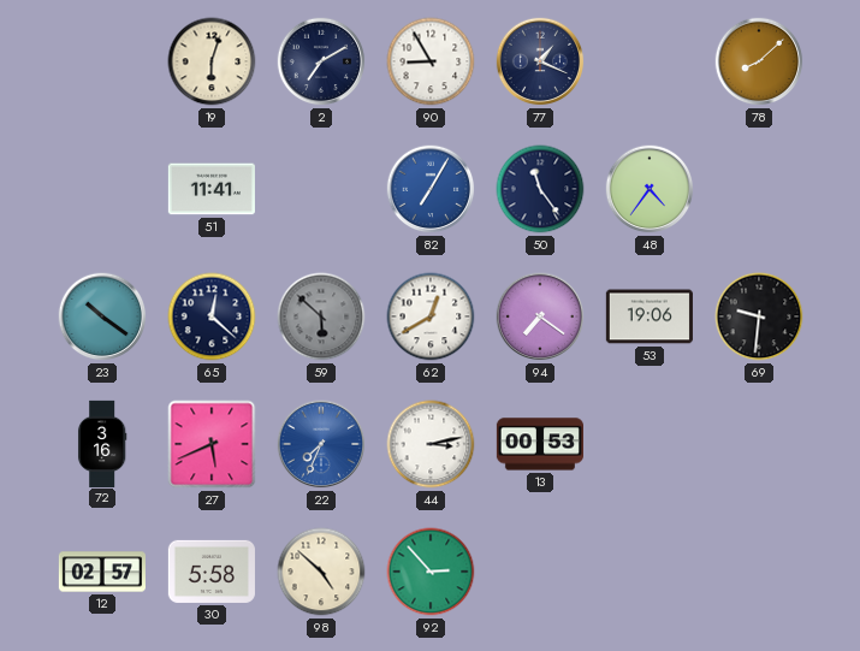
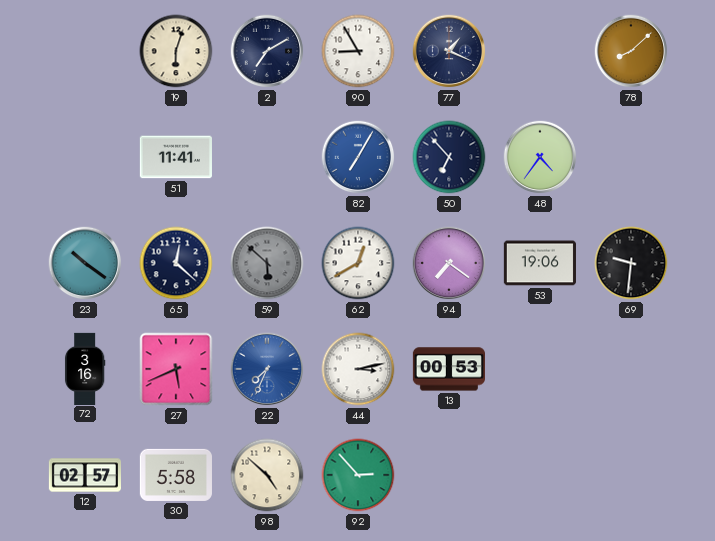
50: 11:24 -> 6:53
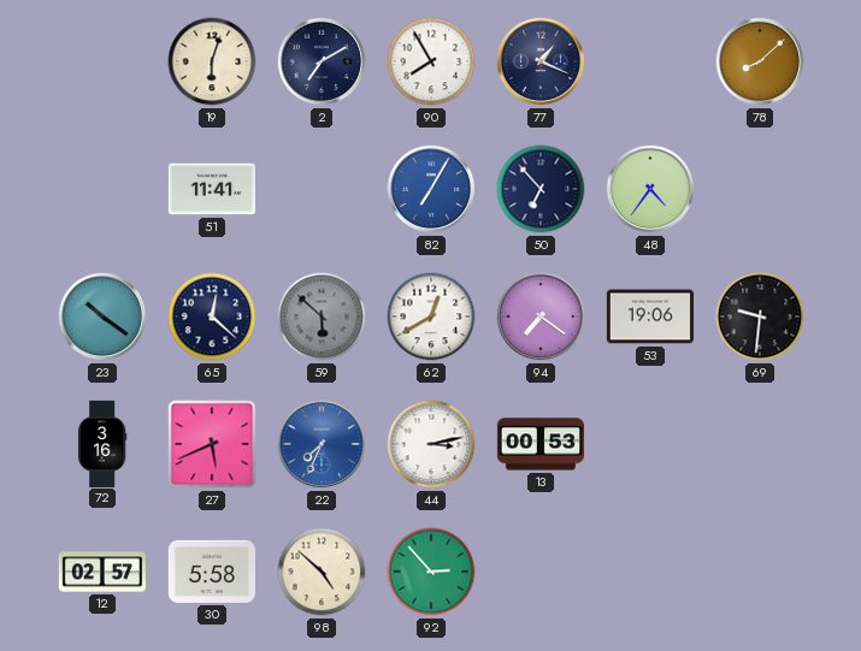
90: 8:55 -> 7:55
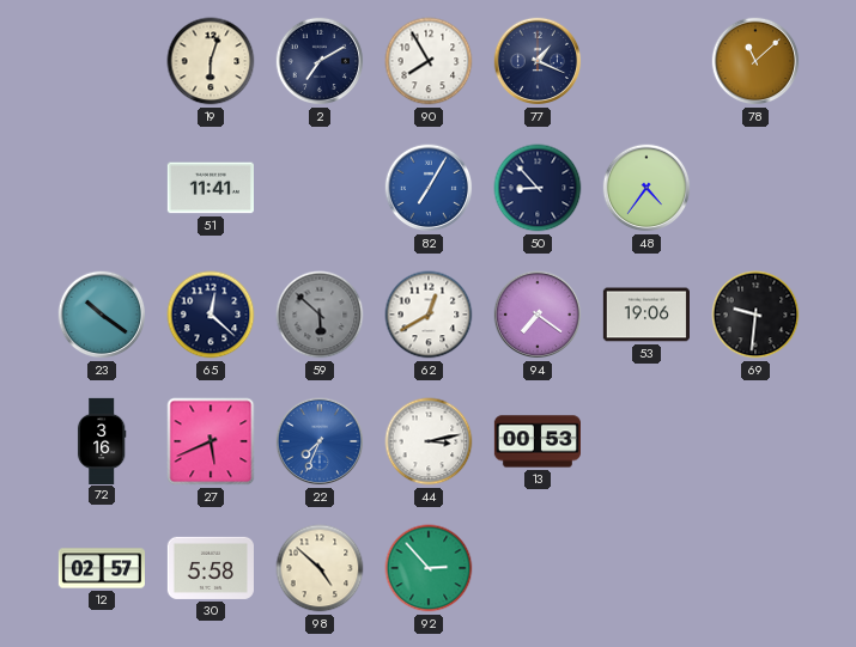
78: 8:08 -> 11:08
50: 6:53 -> 8:53
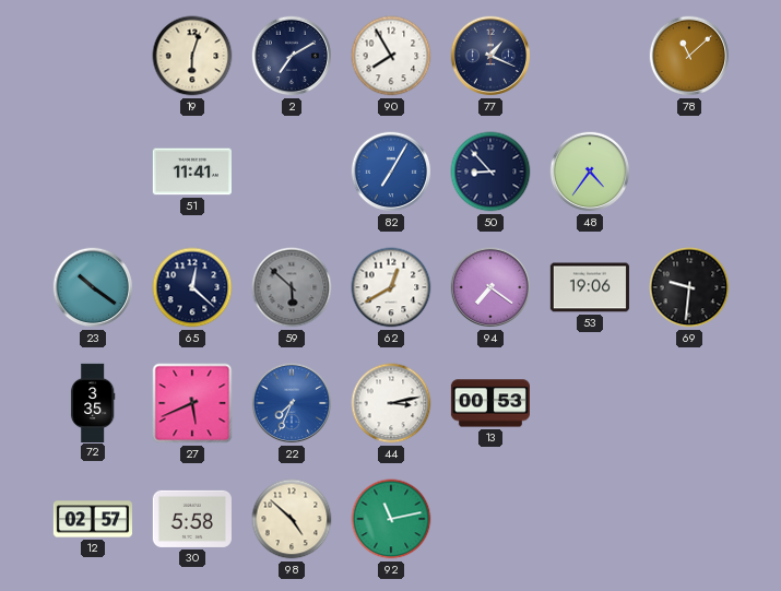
72: 3:16 -> 3:35
92: 2:53 -> 11:13
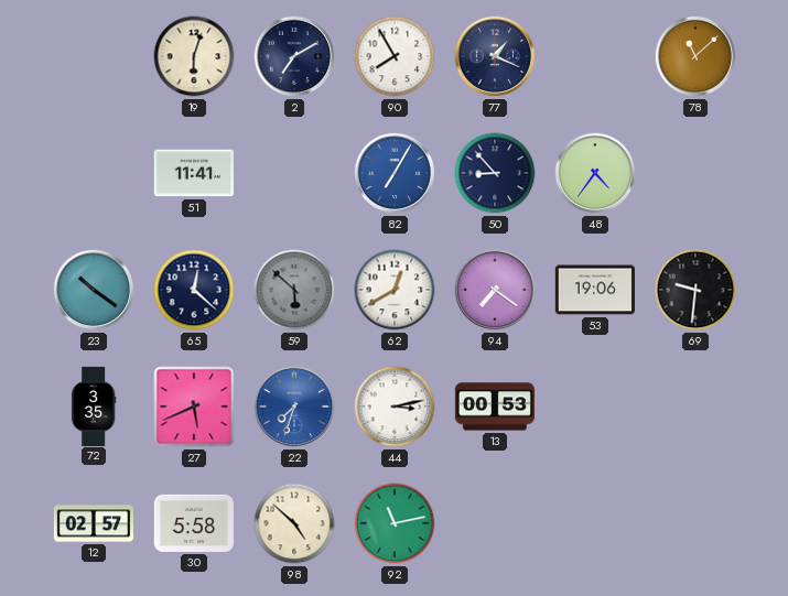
22: 7:34 -> 7:33
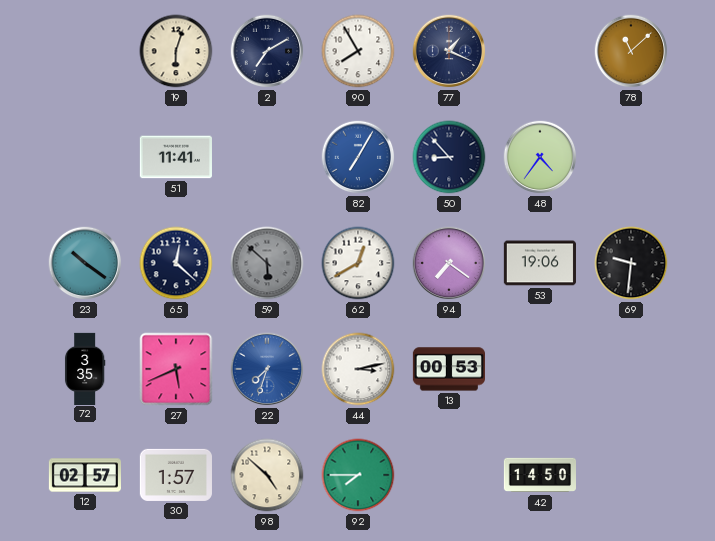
30: 5:58 -> 1:57
92: 11:13 -> 7:45
42: none -> 14:50
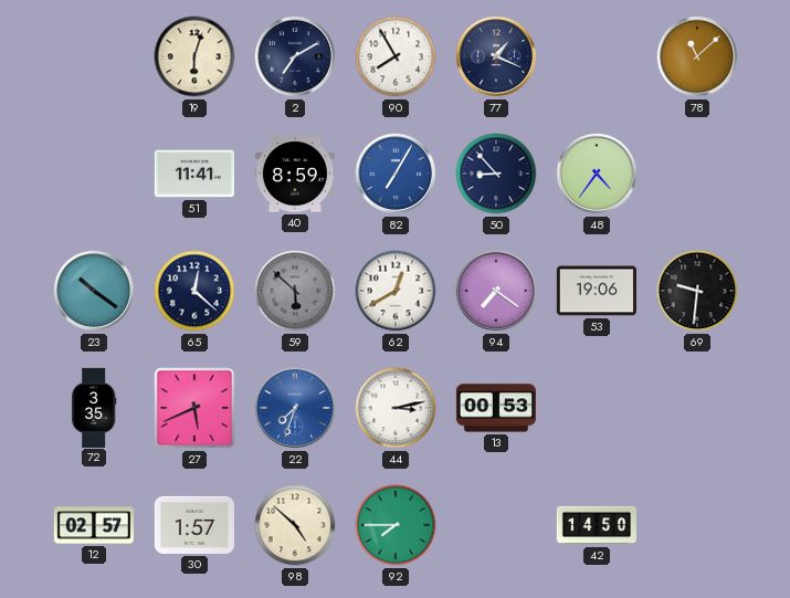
40: none -> 8:59
